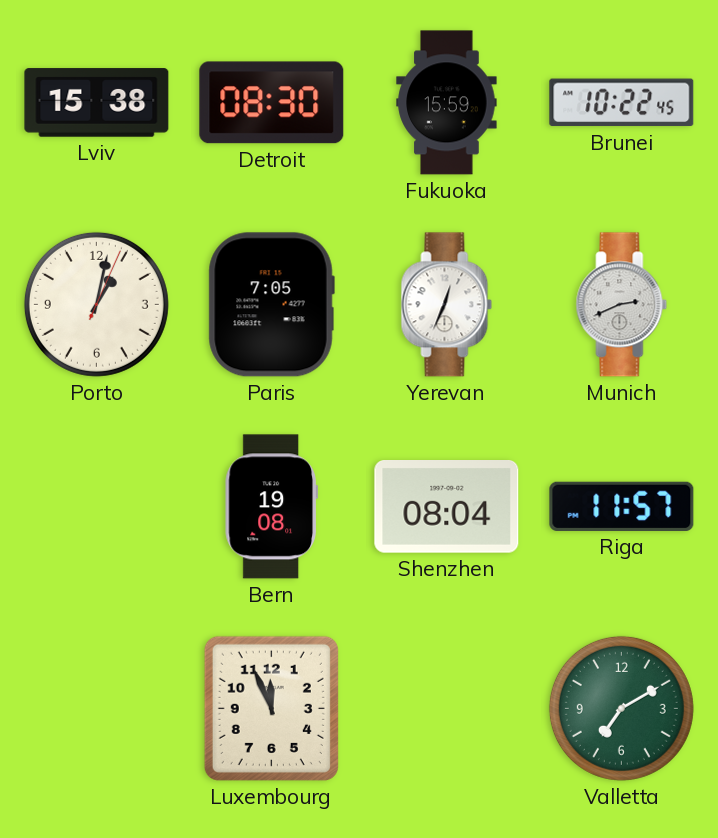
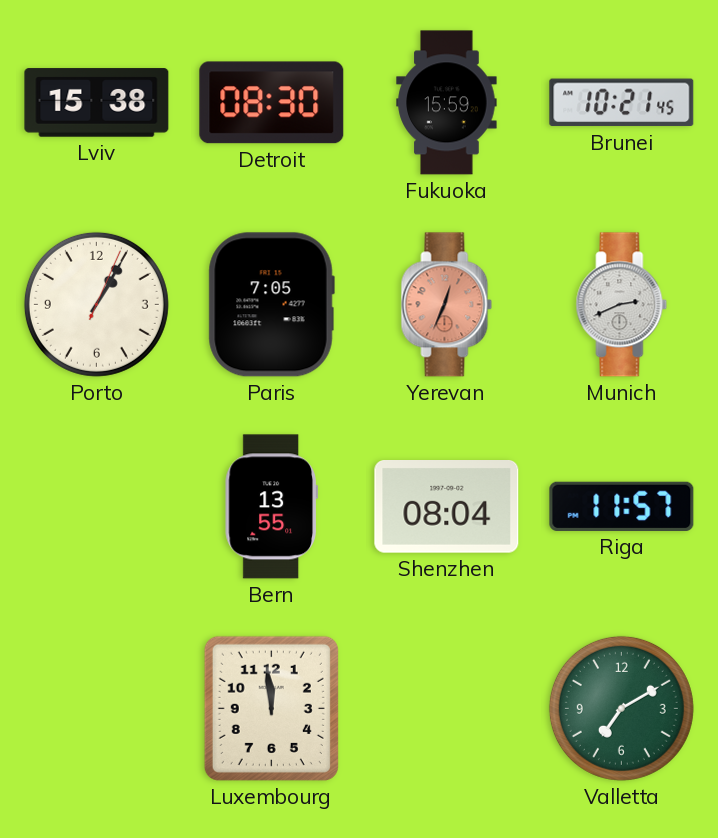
Brunei: 10:22 -> 10:21
Porto: 1:02 -> 1:05
Yerevan dial: white -> salmon
Bern: 19:08 -> 13:55
Luxembourg: 11:56 -> 11:59
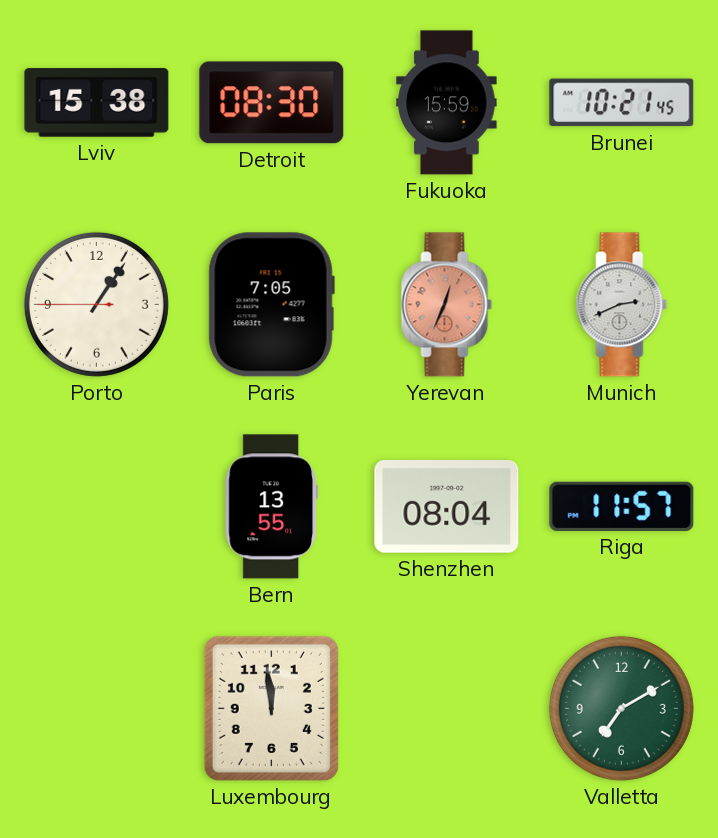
Porto: 1:05:04 -> 1:05:45
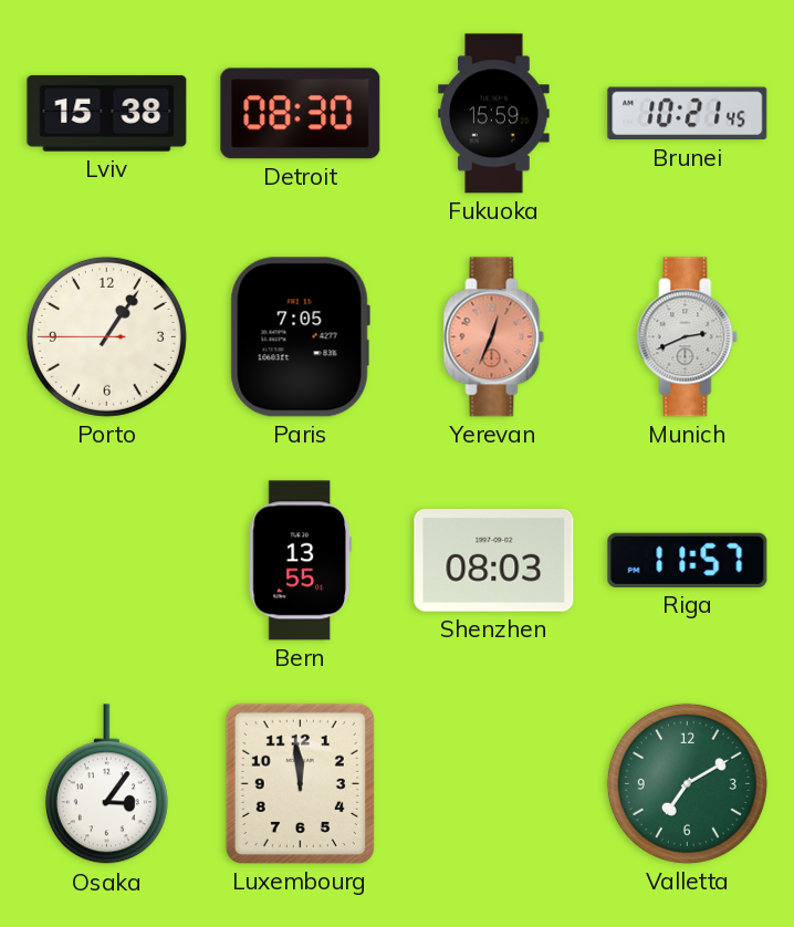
Shenzhen: 08:04 -> 08:03
Osaka: none -> 3:06
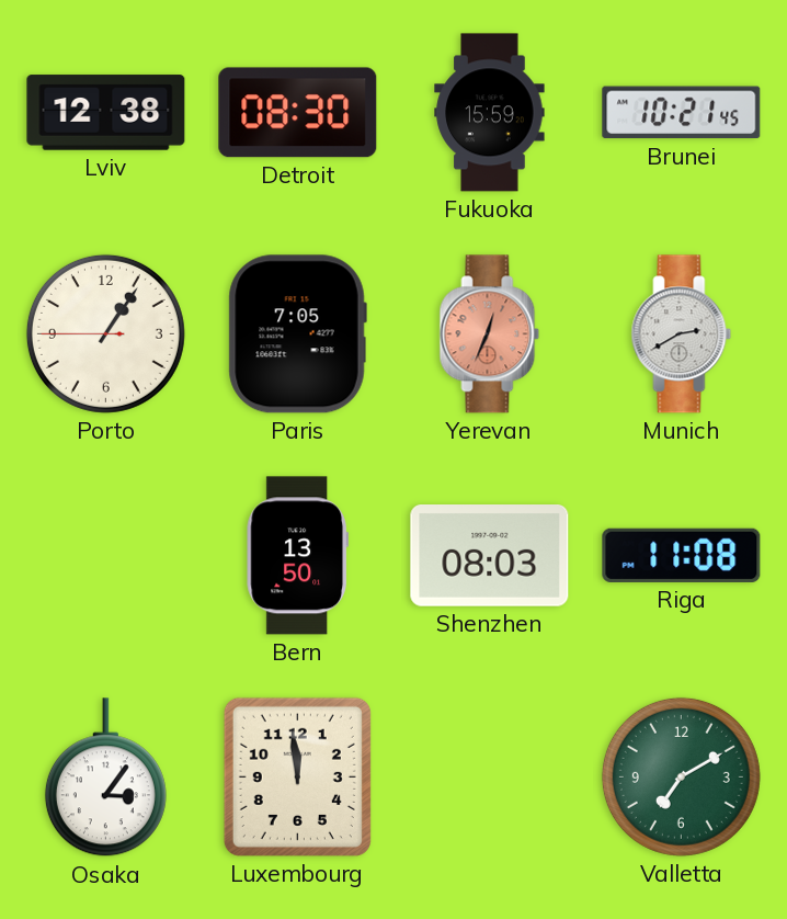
Lviv: 15:38 -> 12:38
Munich: 2:41 -> 2:40
Bern: 13:55 -> 13:50
Riga: 11:57 -> 11:08
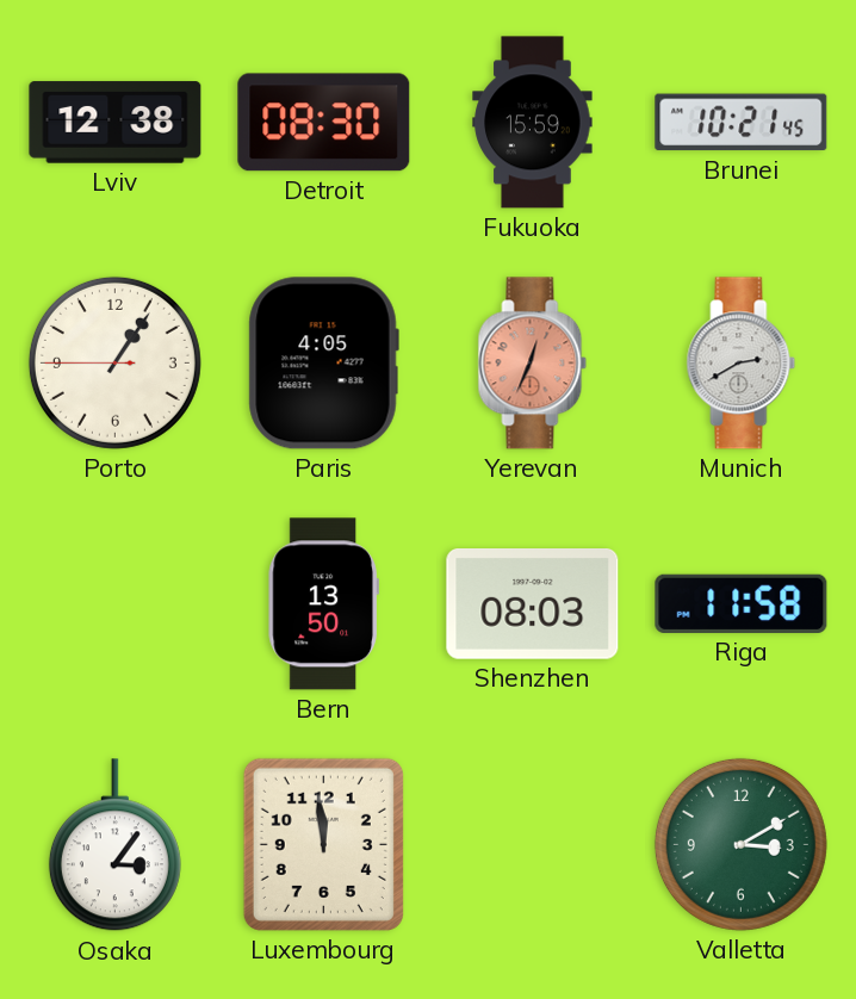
Paris: 7:05 -> 4:05
Riga: 11:08 -> 11:58
Valletta: 7:10 -> 3:10
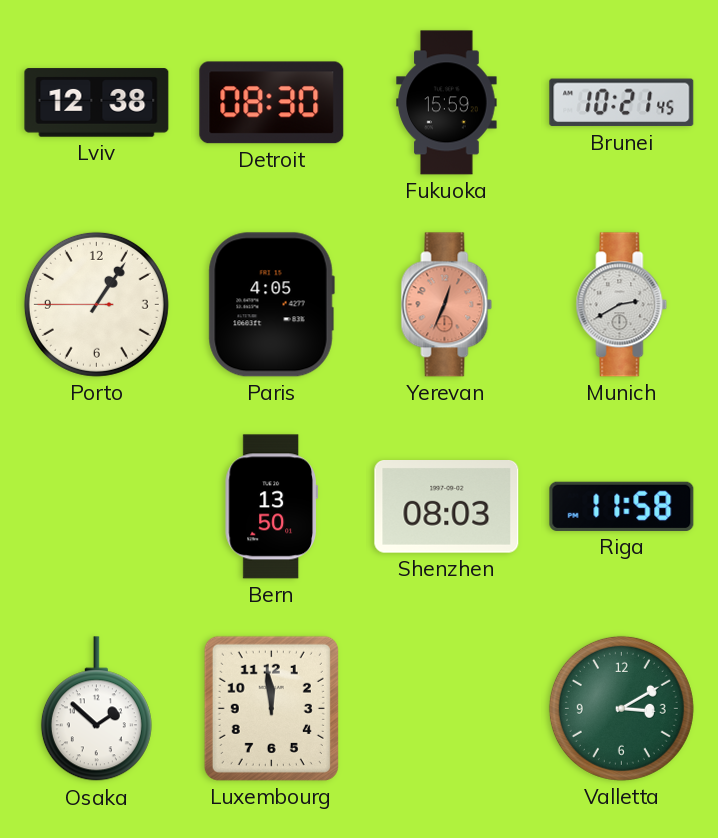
Osaka: 3:06 -> 1:52
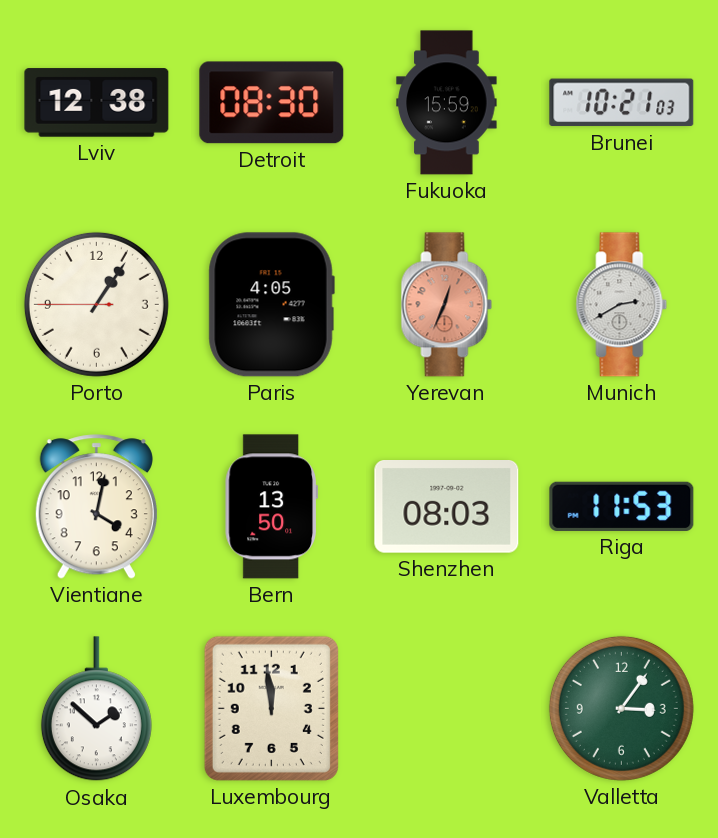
Brunei: 10:21:45 -> 10:21:03
Vientiane: none -> 4:02
Riga: 11:58 -> 11:53
Valletta: 3:10 -> 3:06
